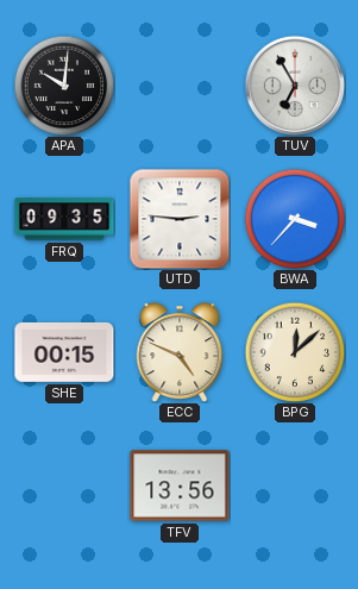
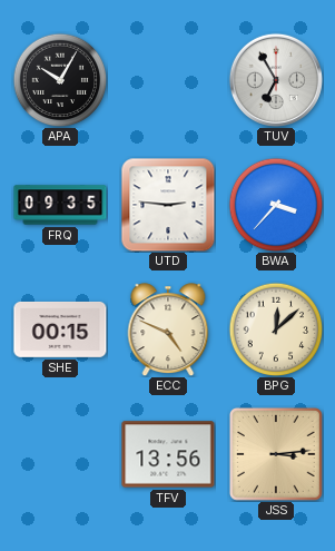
APA: 10:01 -> 10:05
JSS: none -> 3:14
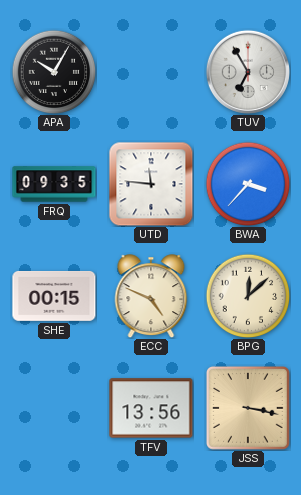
UTD: 2:46 -> 11:46
JSS: 3:14 -> 3:17
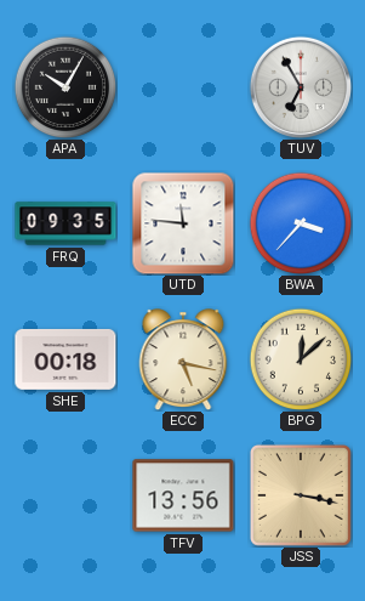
SHE: 00:15 -> 00:18
ECC: 4:49 -> 5:17
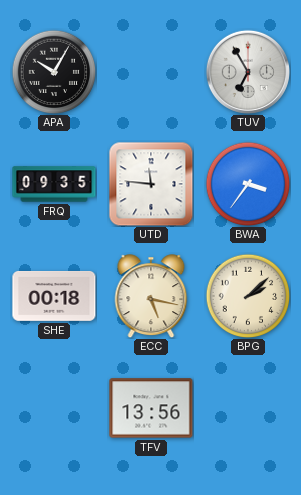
BWA: 3:37 -> 3:36
BPG: 12:08 -> 2:08
JSS: 3:17 -> none
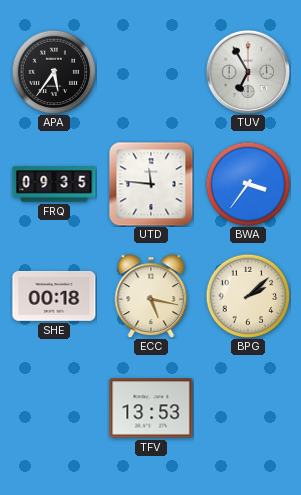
APA: 10:05 -> 5:36
TFV: 13:56 -> 13:53
